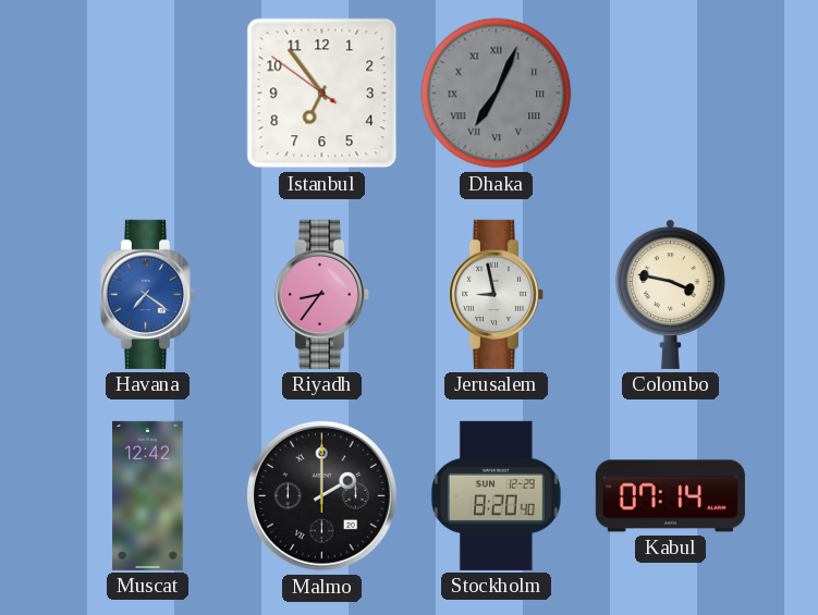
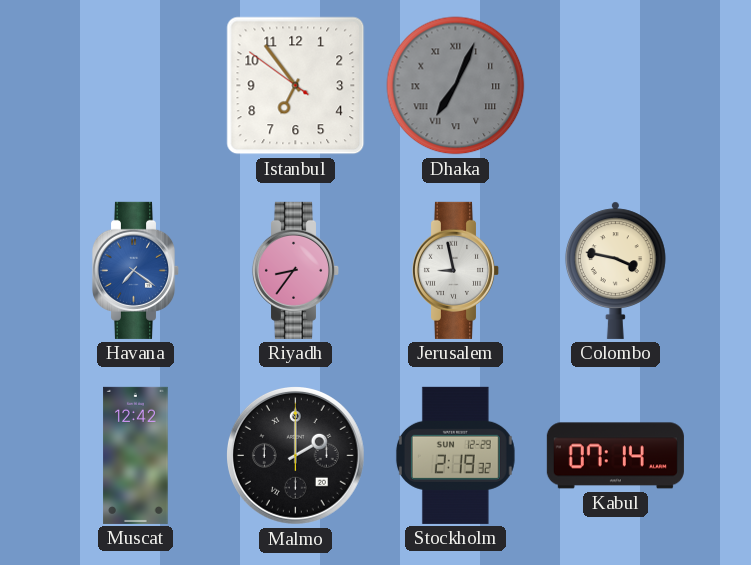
Stockholm: 8:20 -> 2:19
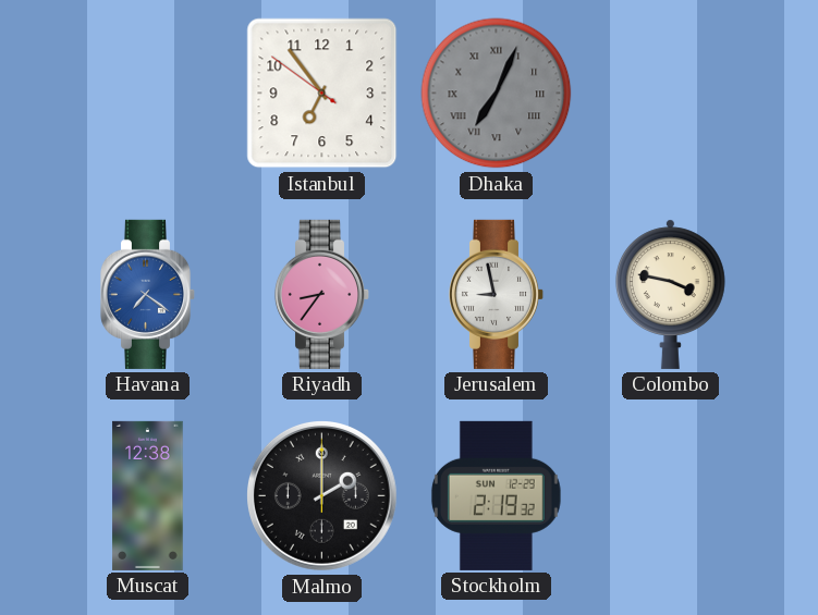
Muscat: 12:42 -> 12:38
Kabul: 07:14 -> none
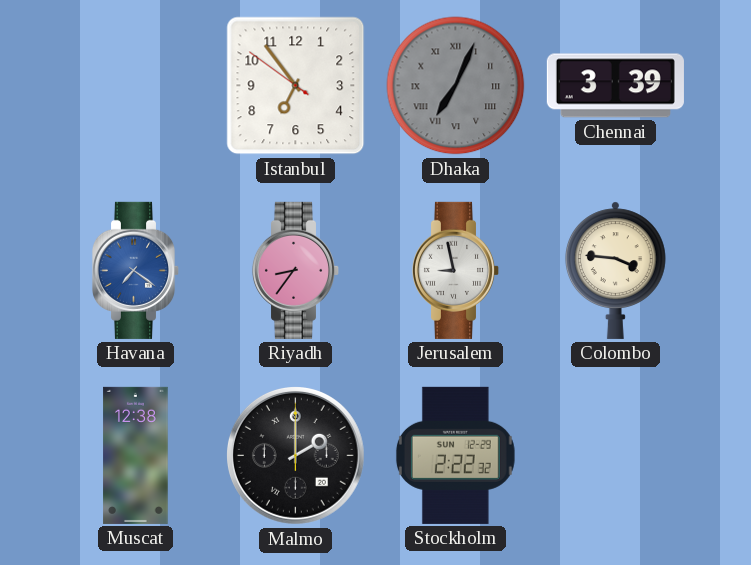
Chennai: none -> 3:39
Colombo: 3:47 -> 3:46
Stockholm: 2:19 -> 2:22
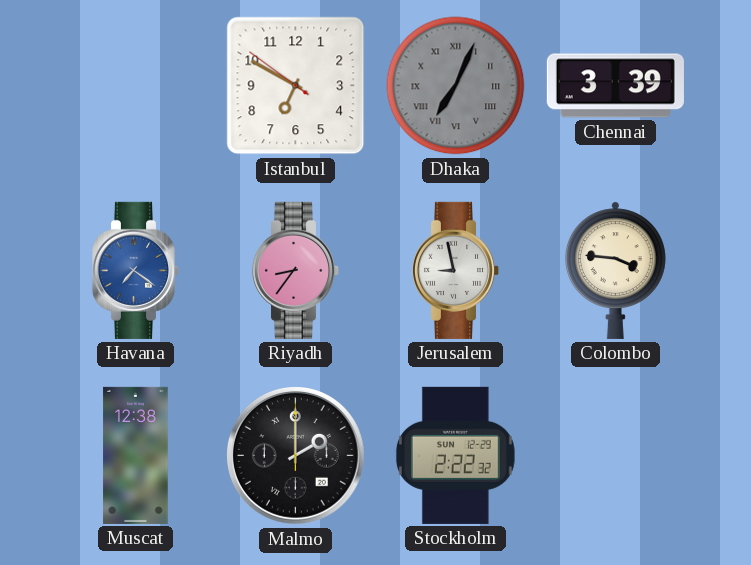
Istanbul: 6:53 -> 6:49
